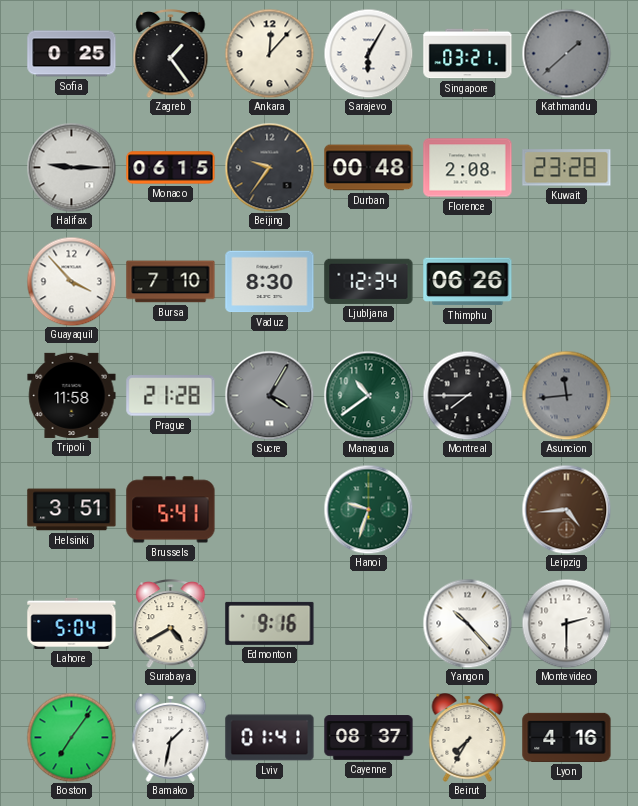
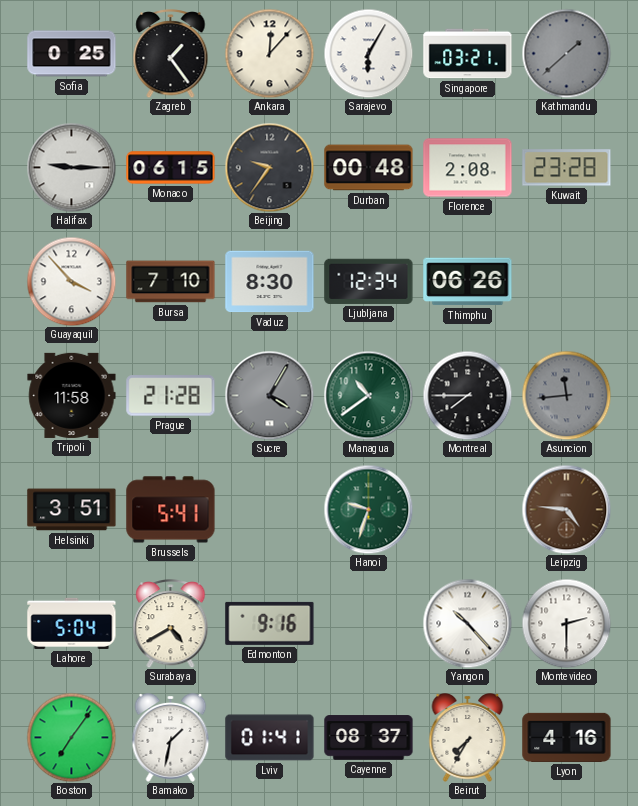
Leipzig: 4:44 -> 4:46
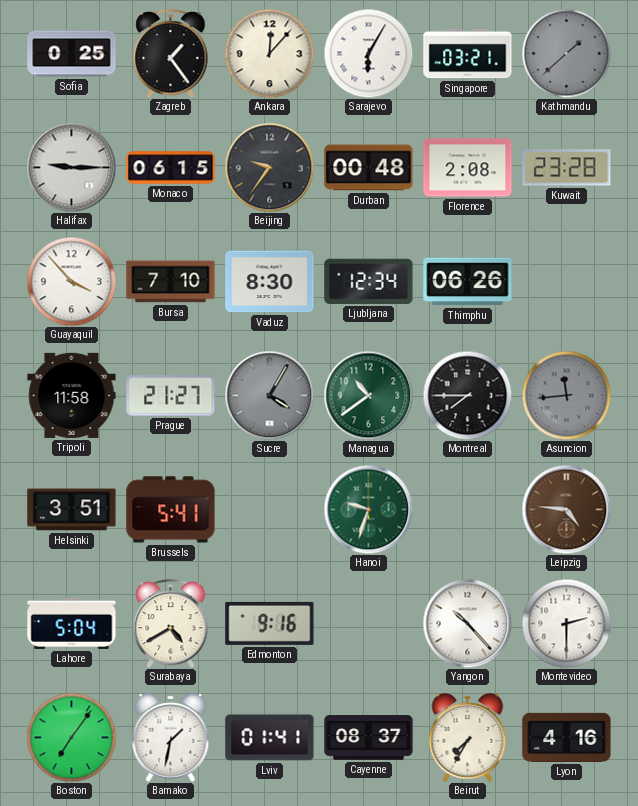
Prague: 21:28 -> 21:27
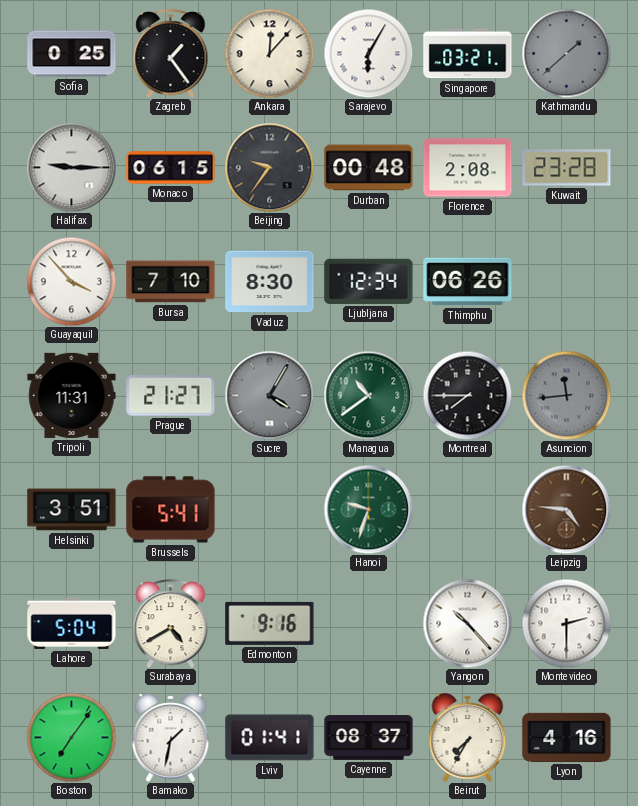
Tripoli: 11:58 -> 11:31
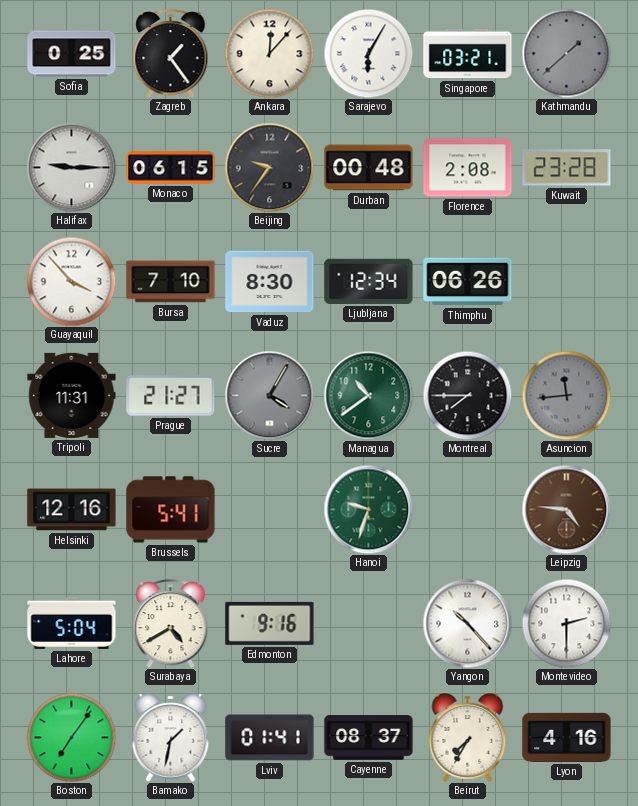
Helsinki: 3:51 -> 12:16
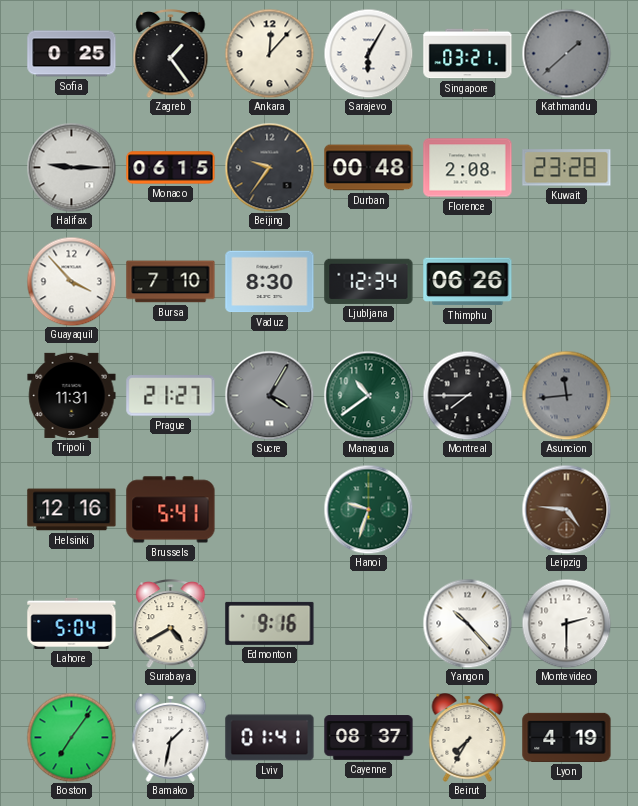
Lyon: 4:16 -> 4:19
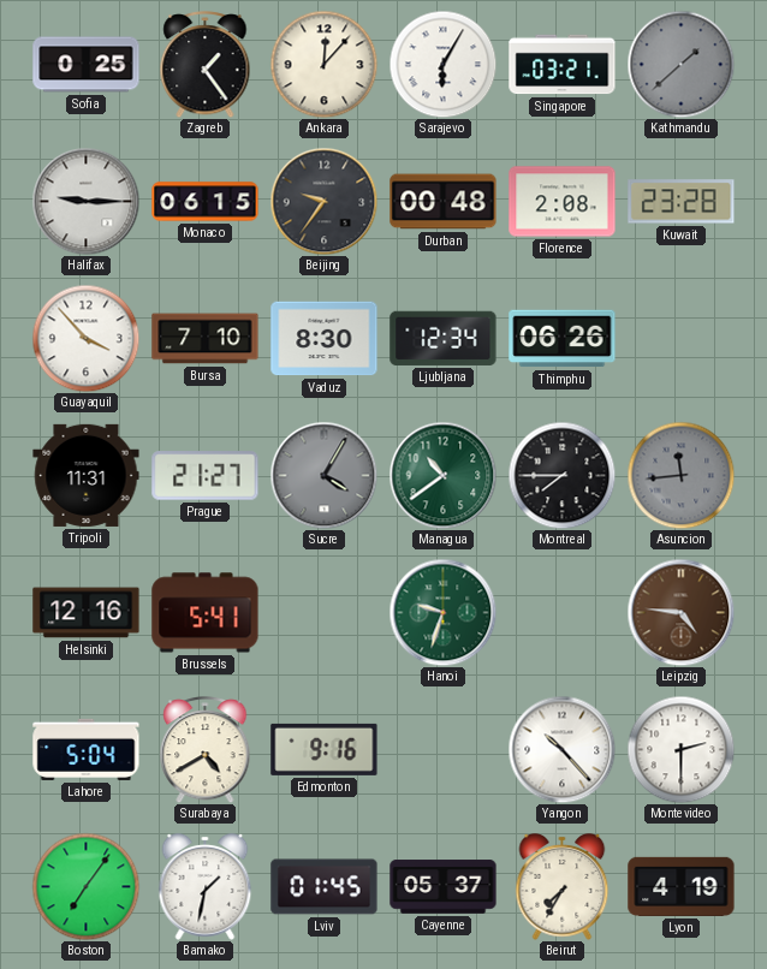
Lviv: 01:41 -> 01:45
Cayenne: 08:37 -> 05:37
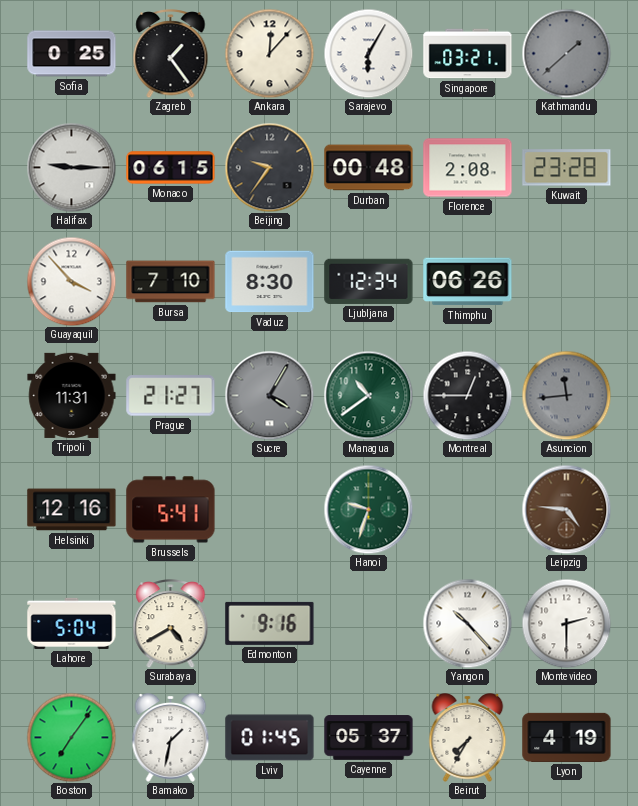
Montreal: 7:45 -> 12:45
